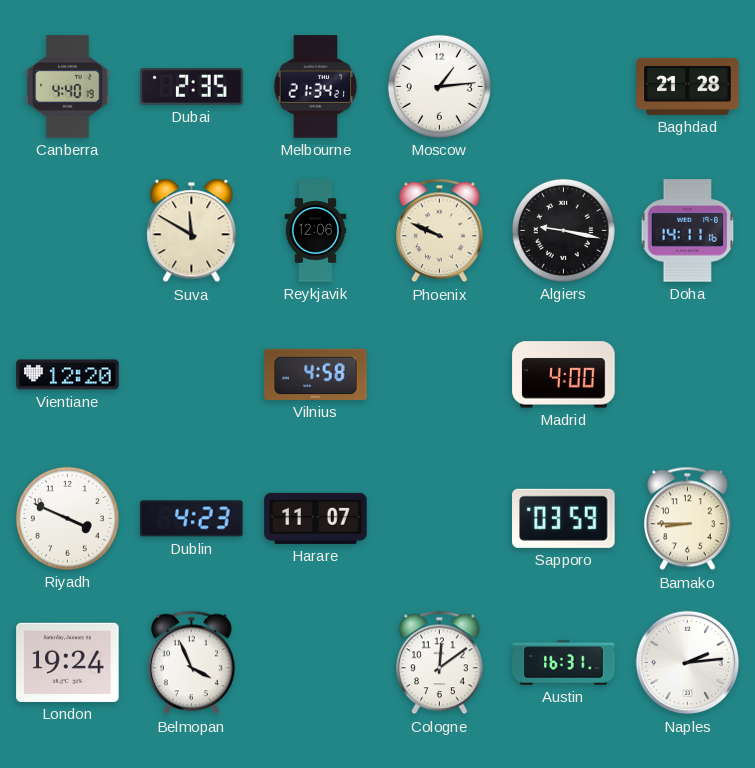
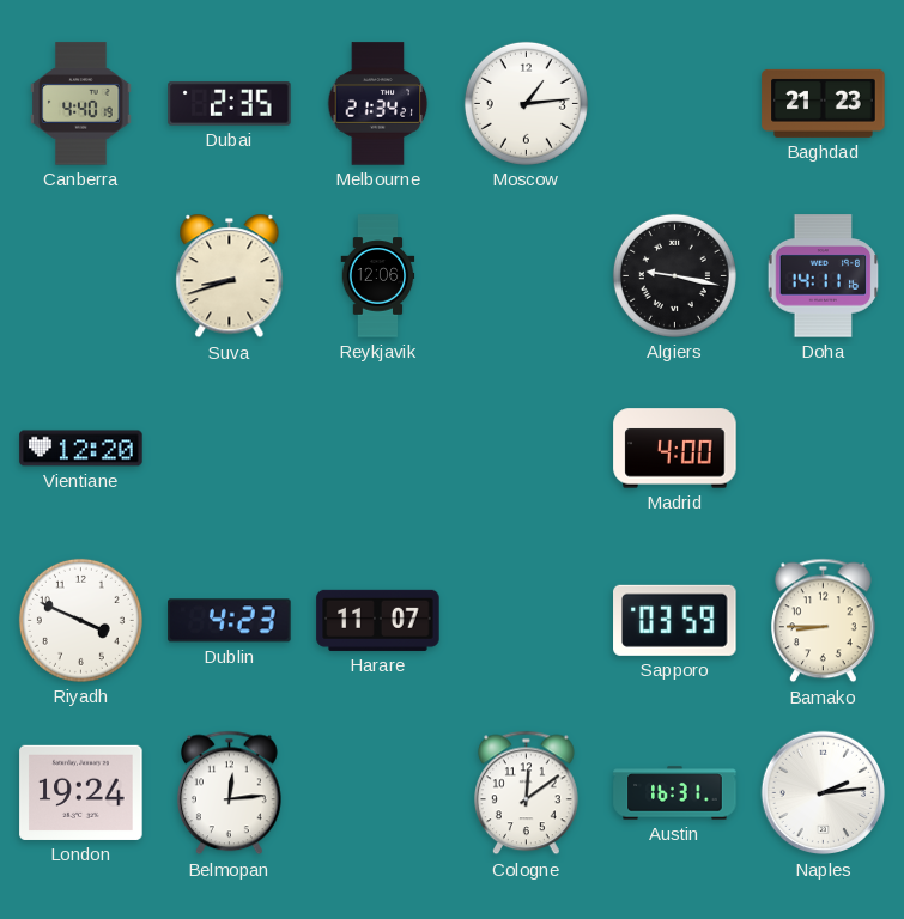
Baghdad: 21:28 -> 21:23
Suva: 11:50 -> 8:42
Phoenix: 9:49 -> none
Vilnius: 4:58 -> none
Belmopan: 3:56 -> 12:14
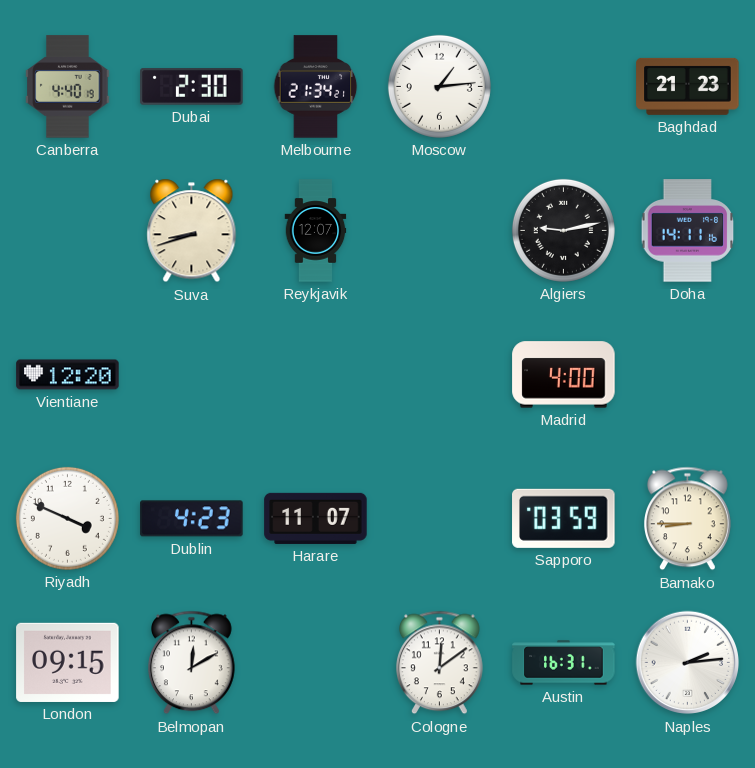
Dubai: 2:35 -> 2:30
Reykjavik: 12:06 -> 12:07
Algiers: 9:17 -> 9:13
London: 19:24 -> 09:15
Belmopan: 12:14 -> 12:10
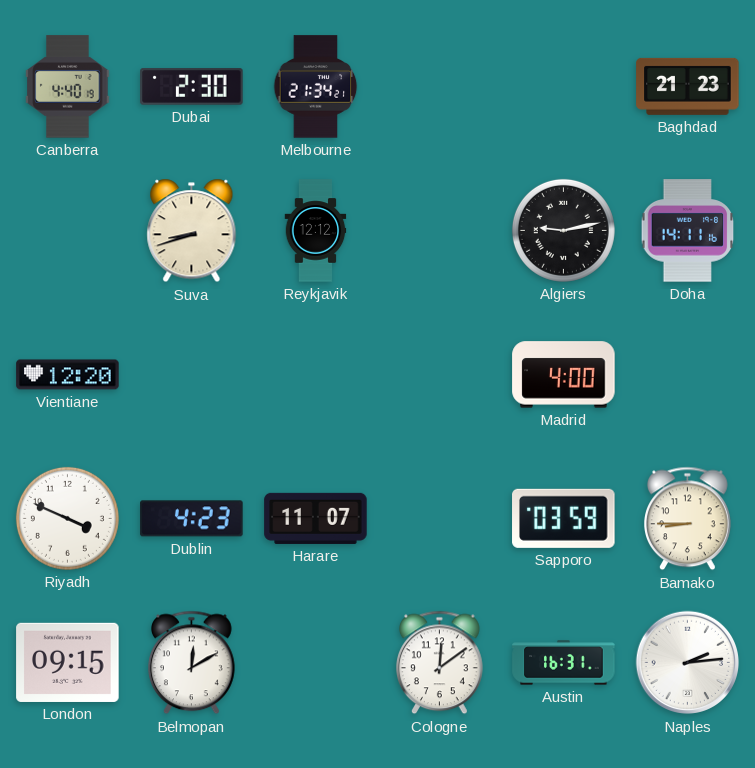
Moscow: 1:14 -> none
Reykjavik: 12:07 -> 12:12
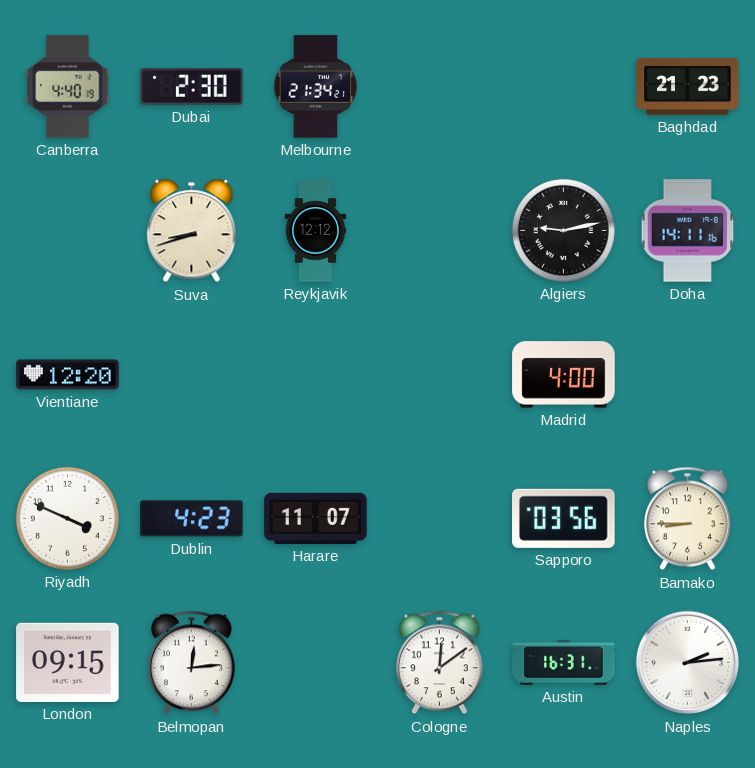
Sapporo: 03:59 -> 03:56
Belmopan: 12:10 -> 12:14
